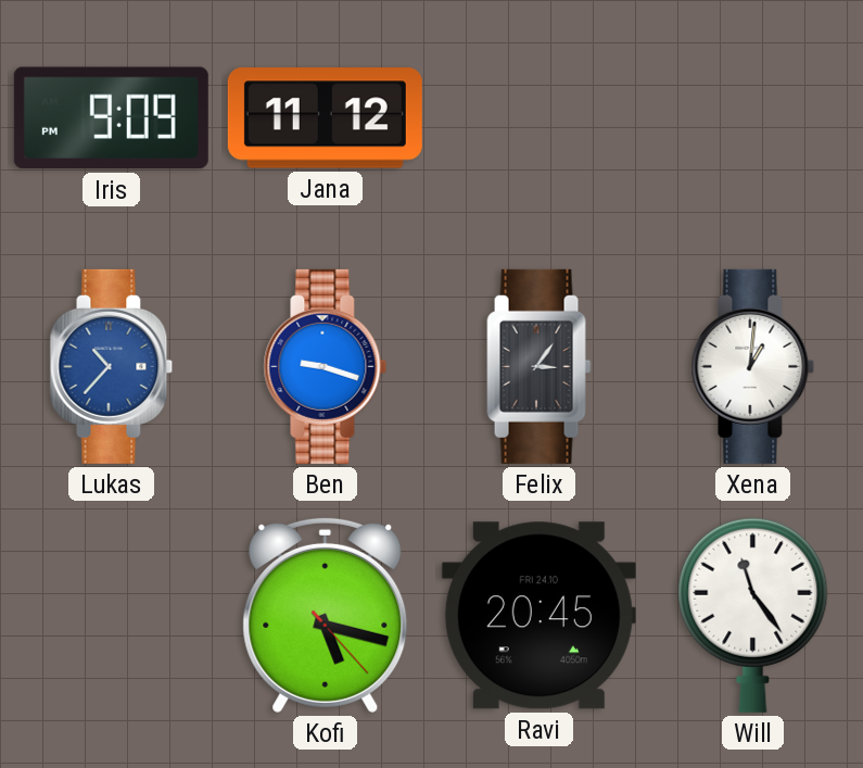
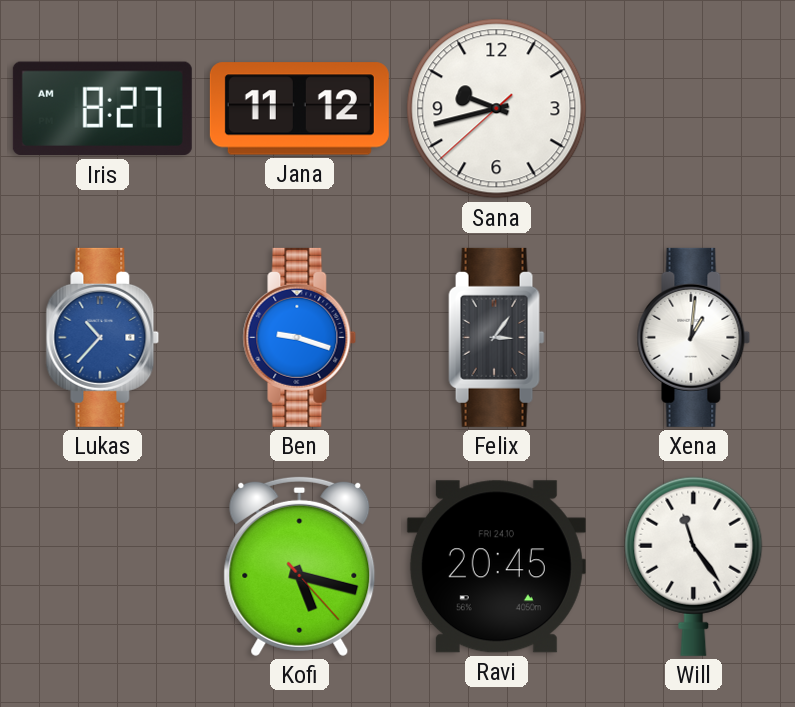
Iris: 9:09 -> 8:27
Sana: none -> 9:42
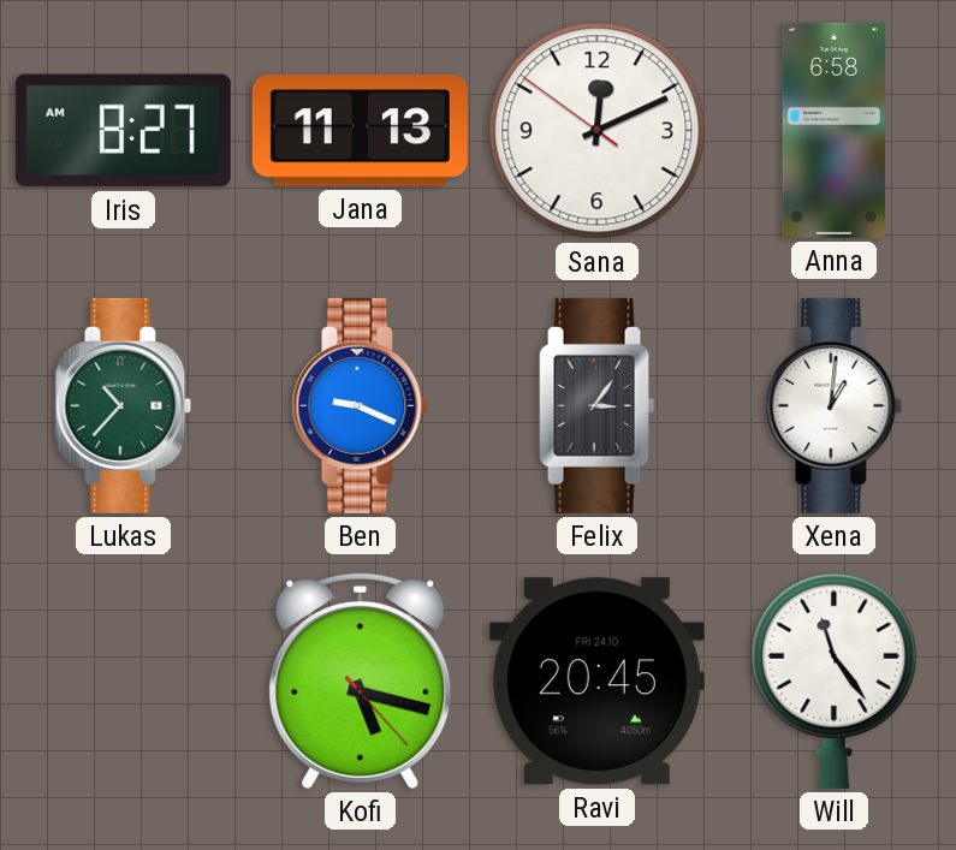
Jana: 11:12 -> 11:13
Sana: 9:42 -> 12:10
Anna: none -> 6:58
Lukas dial: blue -> green
Ben: 9:18 -> 9:19
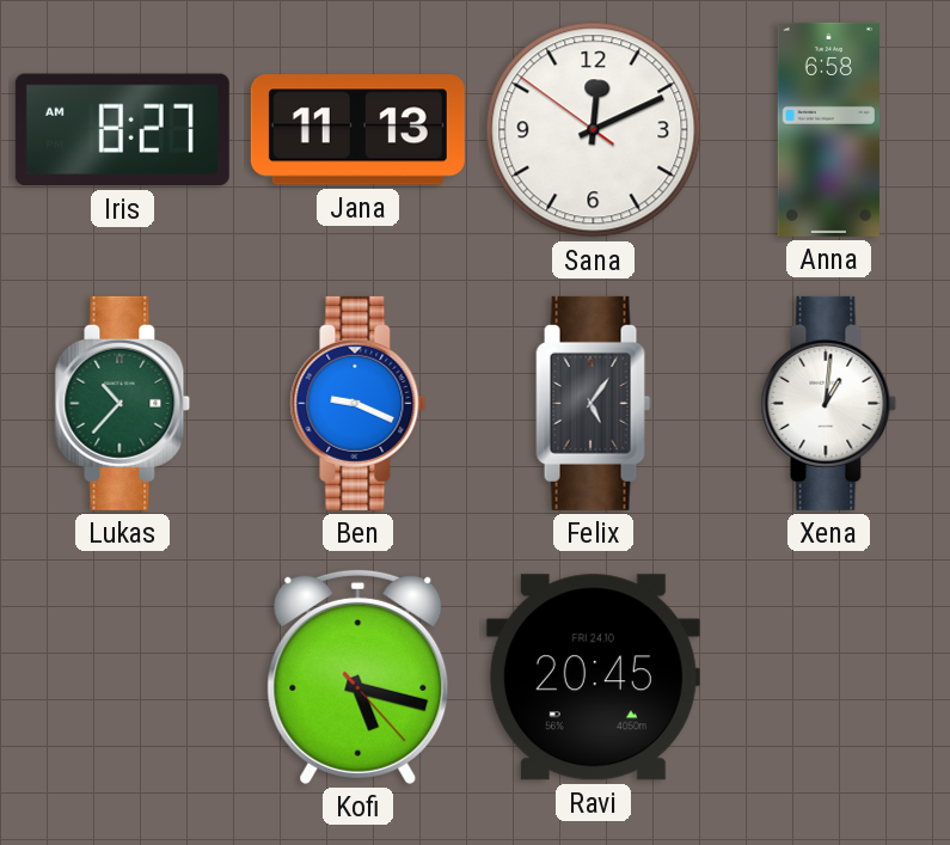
Felix: 3:06 -> 5:06
Will: 11:24 -> none
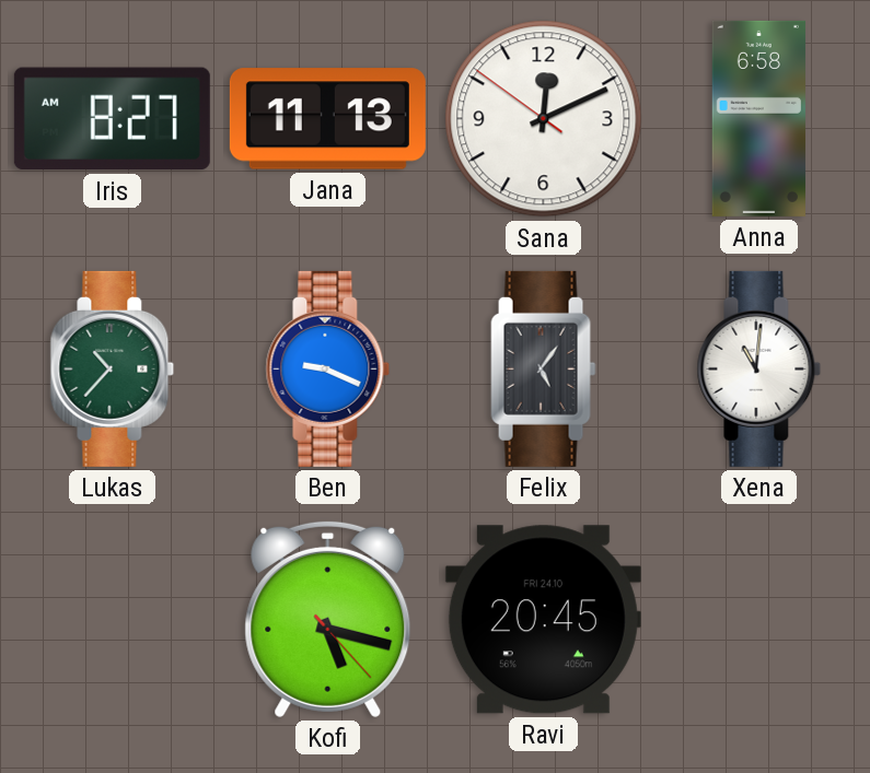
Xena: 1:01 -> 11:01
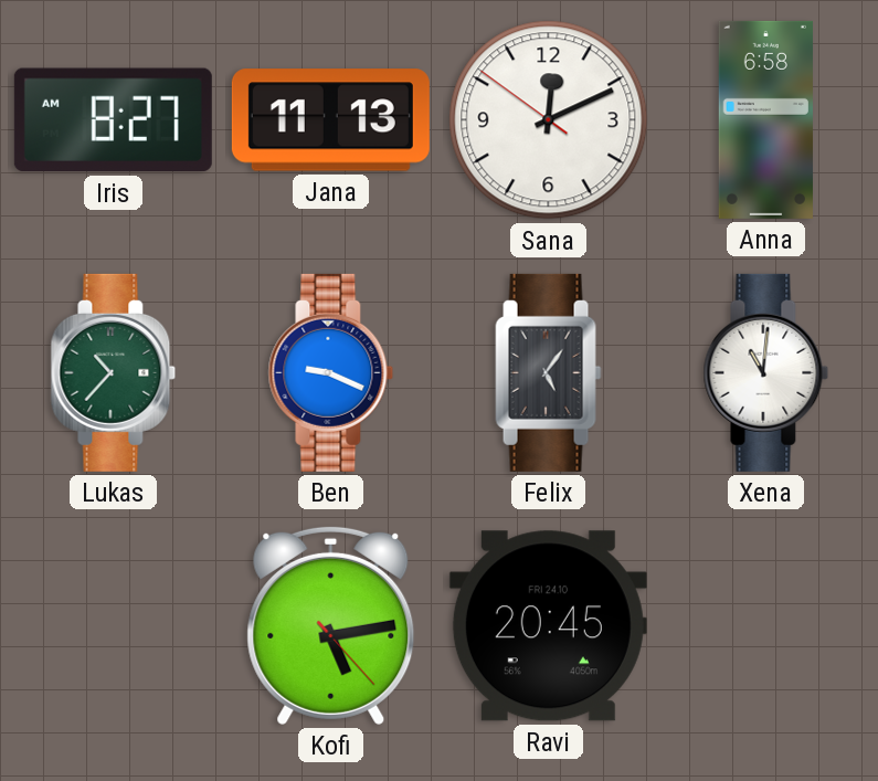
Kofi: 5:17 -> 5:13
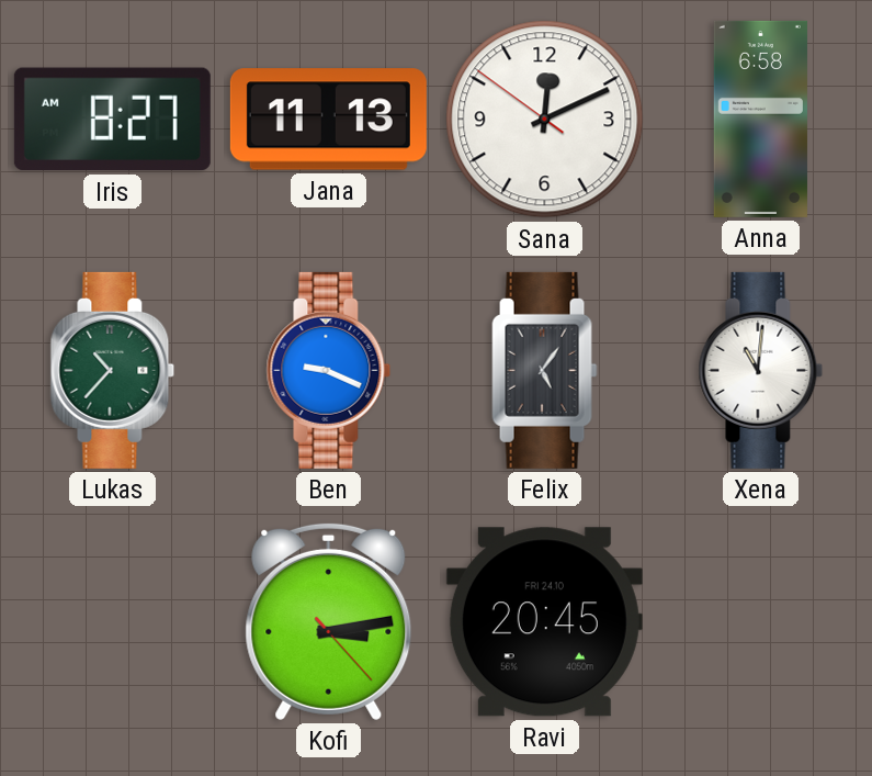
Kofi: 5:13 -> 3:13
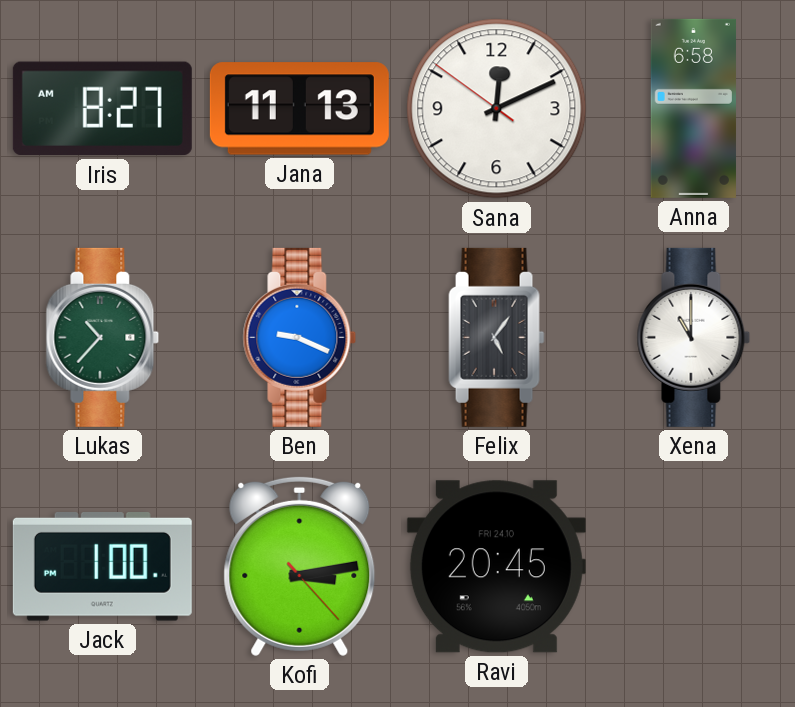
Xena: 11:01 -> 11:00
Jack: none -> 1:00
